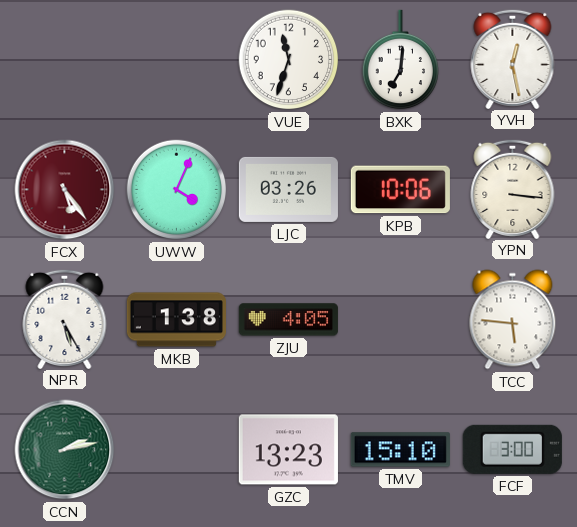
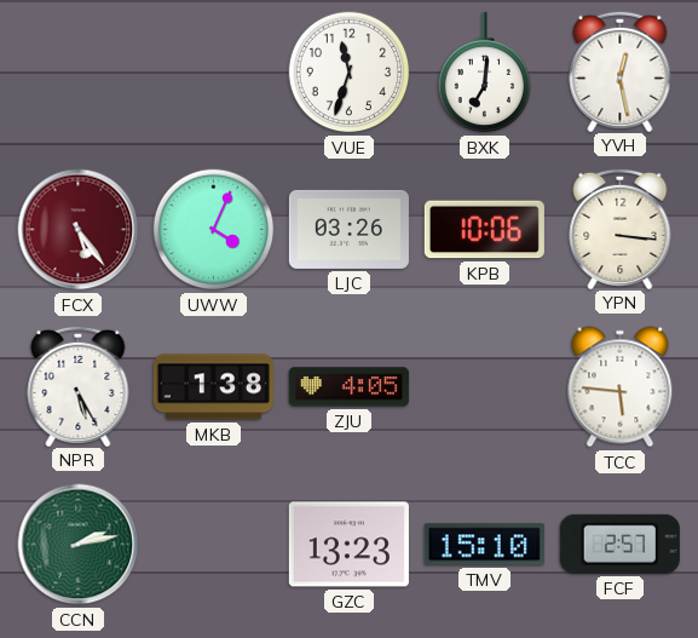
FCF: 3:00 -> 2:57
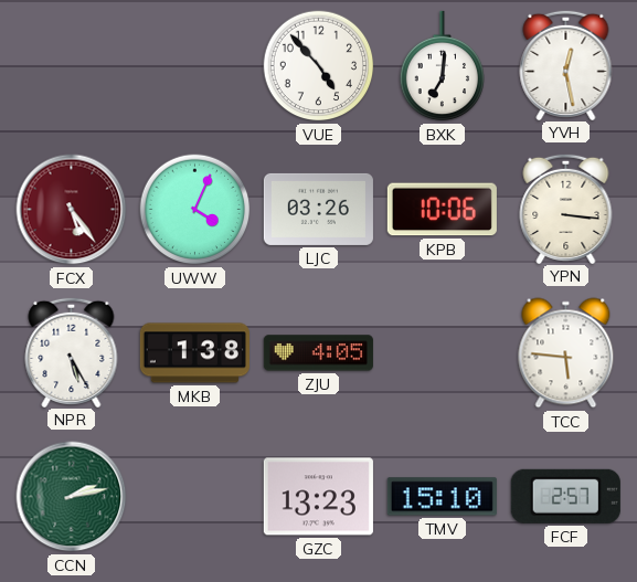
VUE: 11:33 -> 4:53
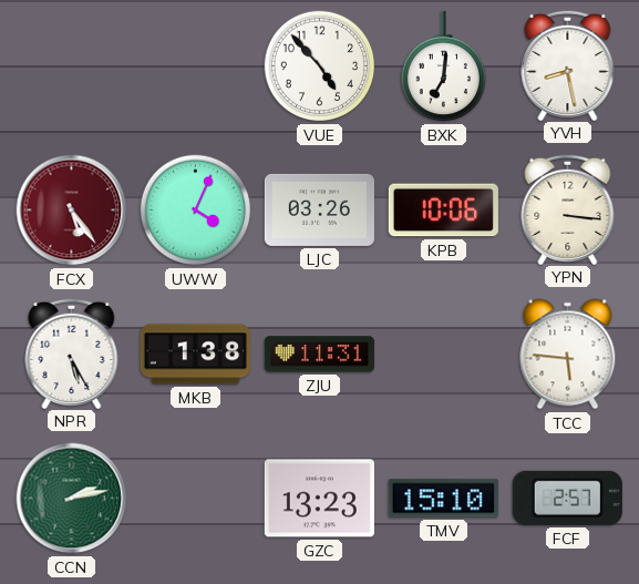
YVH: 12:28 -> 8:28
ZJU: 4:05 -> 11:31
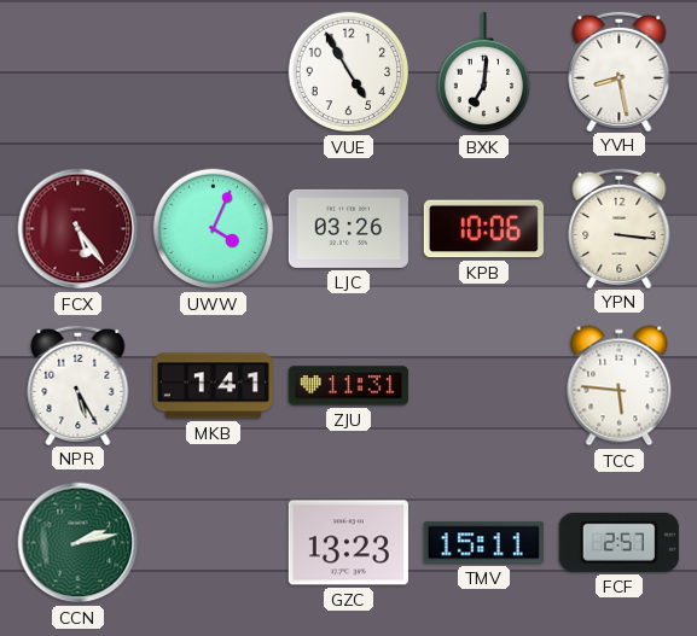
VUE: 4:53 -> 4:55
MKB: 1:38 -> 1:41
TMV: 15:10 -> 15:11
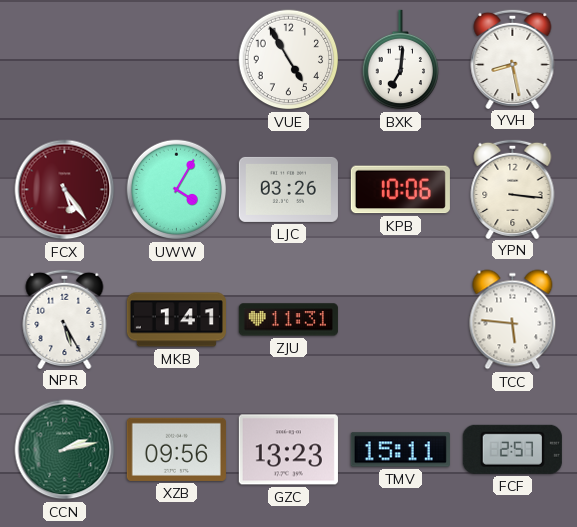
UWW: 4:04 -> 4:05
XZB: none -> 09:56
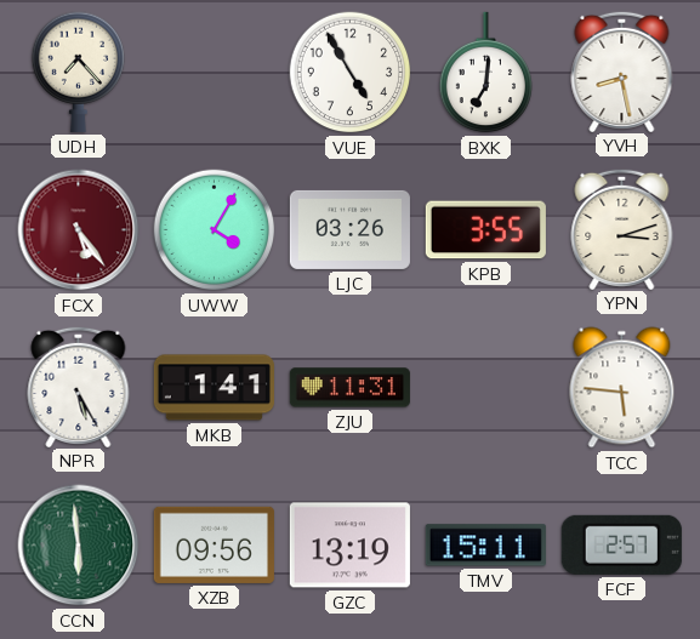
UDH: none -> 7:23
KPB: 10:06 -> 3:55
YPN: 3:16 -> 3:12
CCN: 2:13 -> 5:59
GZC: 13:23 -> 13:19
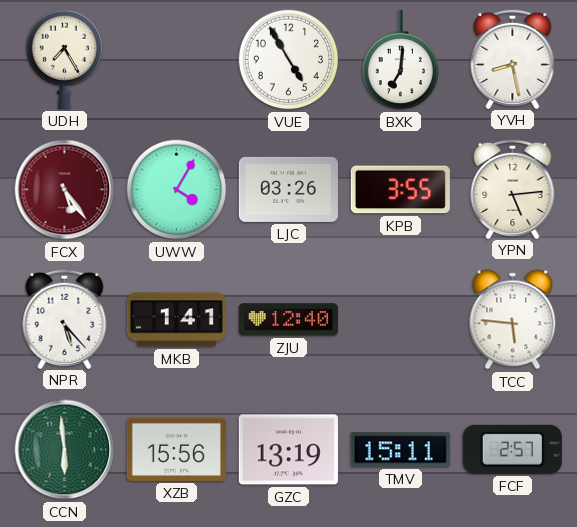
UDH: 7:23 -> 7:25
YPN: 3:12 -> 5:14
NPR: 5:25 -> 5:23
ZJU: 11:31 -> 12:40
XZB: 09:56 -> 15:56
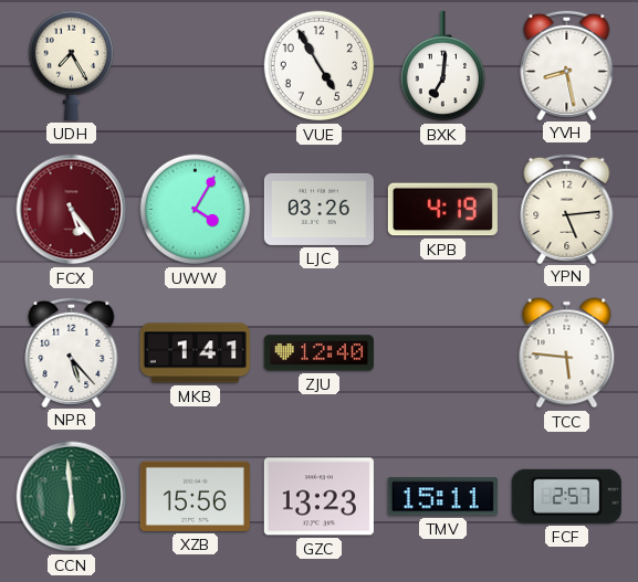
KPB: 3:55 -> 4:19
GZC: 13:19 -> 13:23
